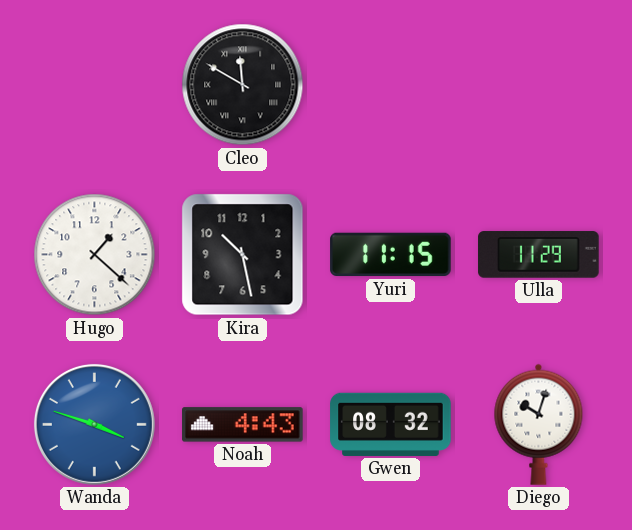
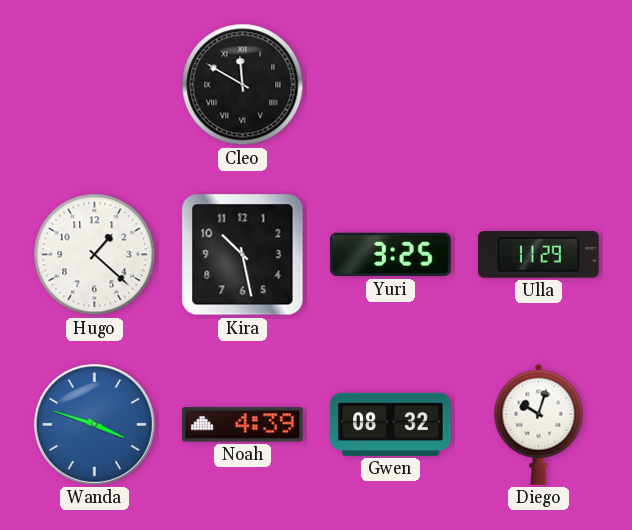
Yuri: 11:15 -> 3:25
Noah: 4:43 -> 4:39
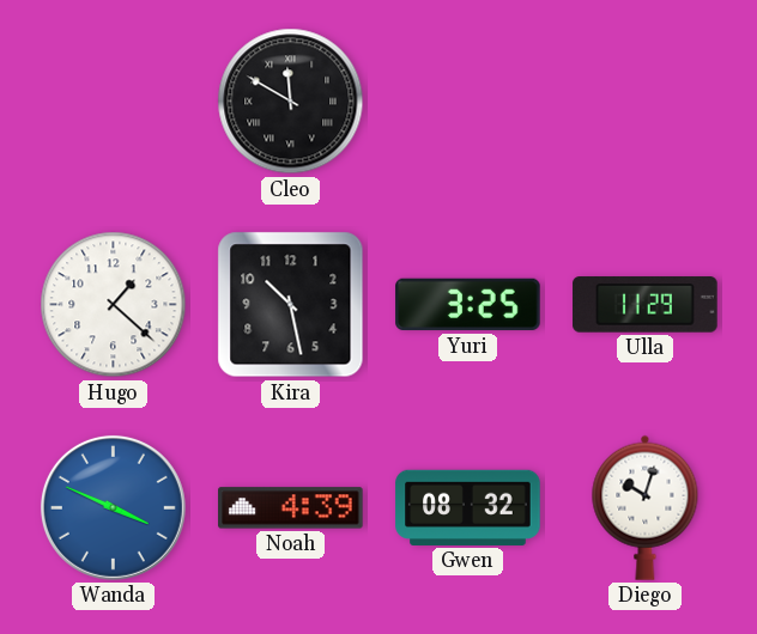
Wanda: 3:48 -> 3:49
